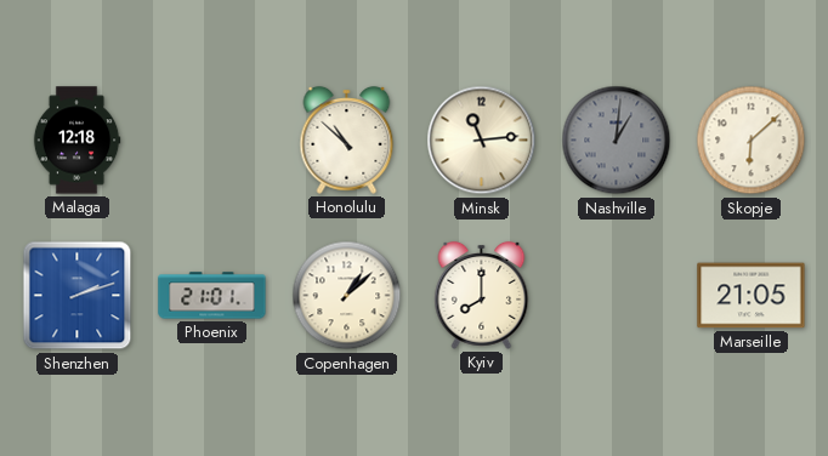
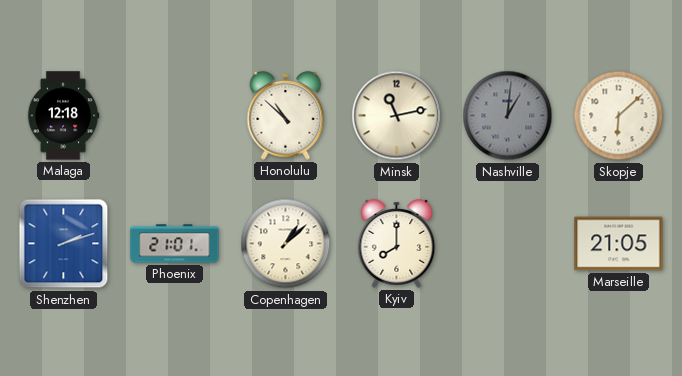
Minsk: 11:14 -> 11:13
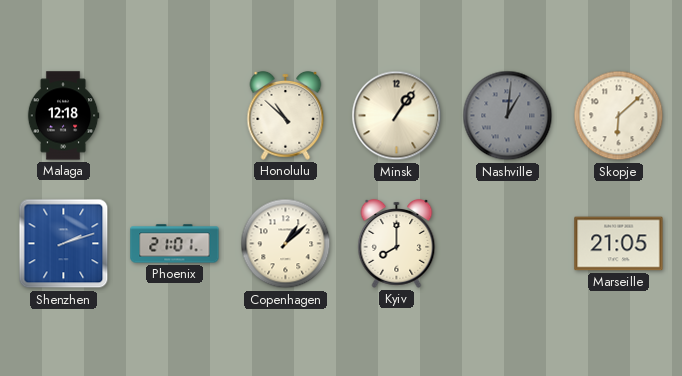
Minsk: 11:13 -> 1:06
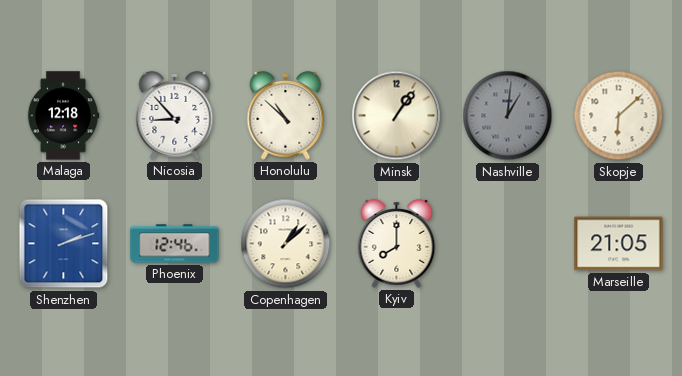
Nicosia: none -> 8:53
Phoenix: 21:01 -> 12:46
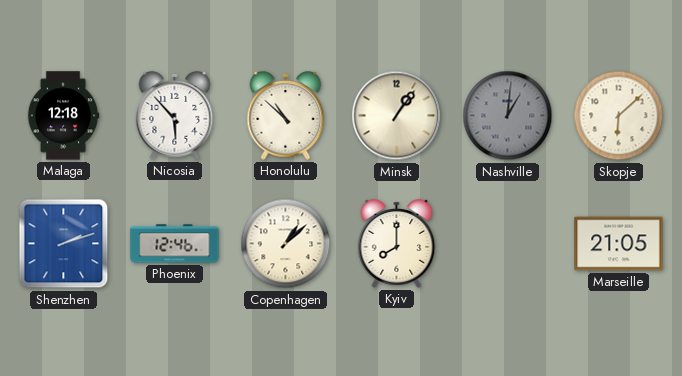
Nicosia: 8:53 -> 5:53
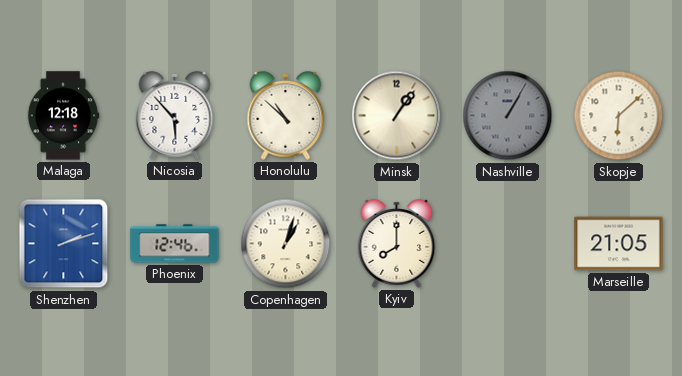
Nashville: 1:01 -> 1:05
Copenhagen: 1:08 -> 1:03
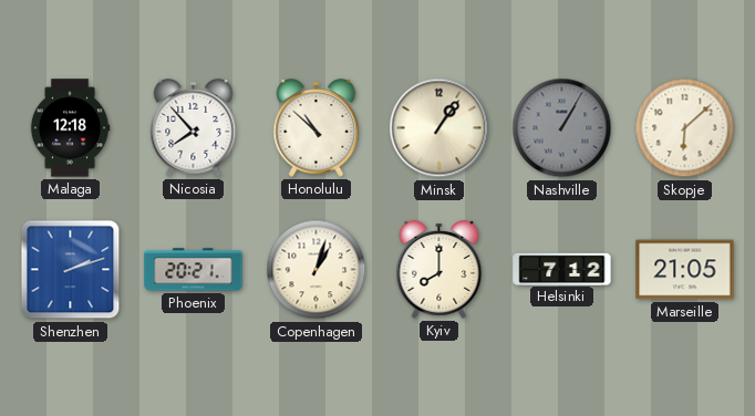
Nicosia: 5:53 -> 7:53
Phoenix: 12:46 -> 20:21
Helsinki: none -> 7:12
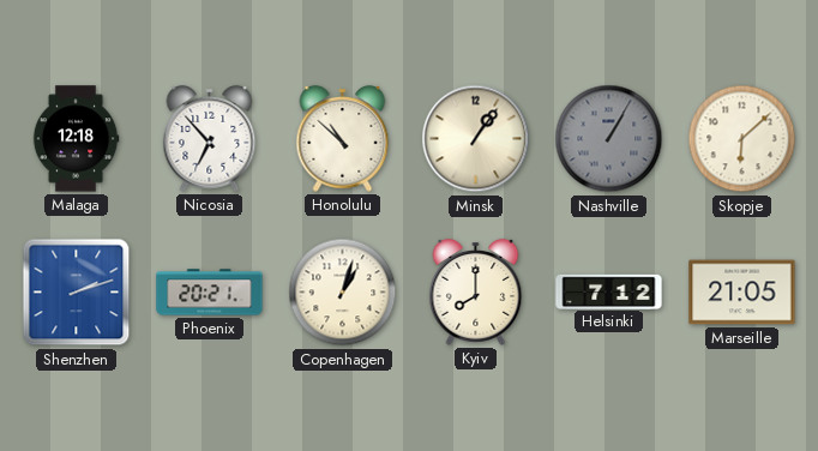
Nicosia: 7:53 -> 6:53
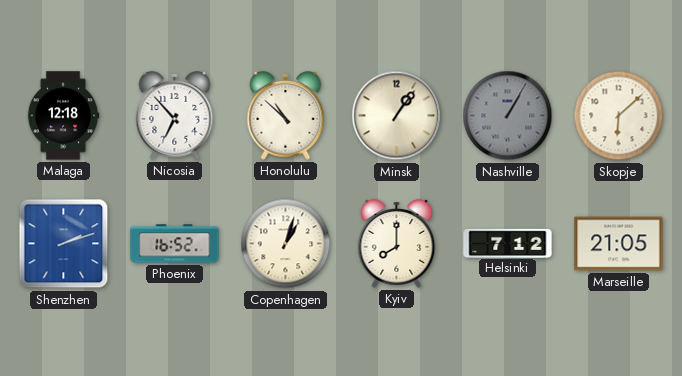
Phoenix: 20:21 -> 16:52
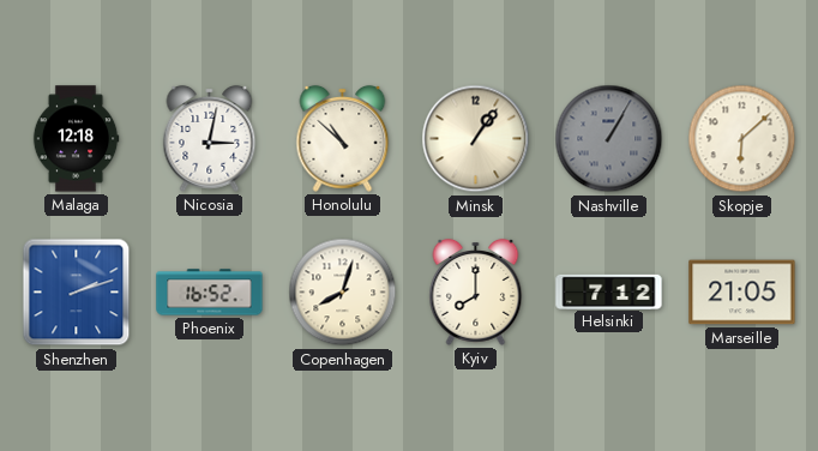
Nicosia: 6:53 -> 3:02
Copenhagen: 1:03 -> 8:03
